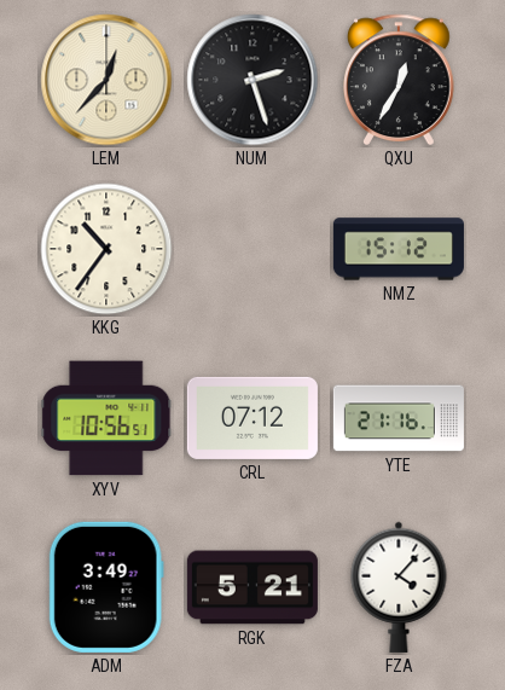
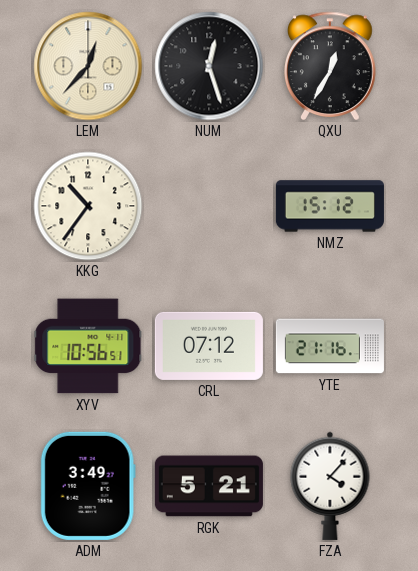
NUM: 2:27 -> 12:27
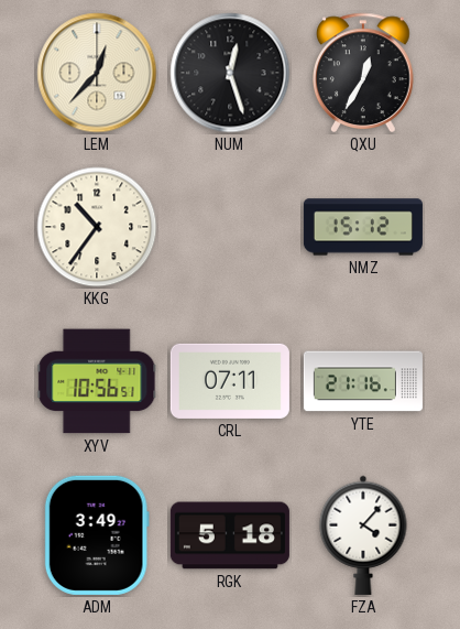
CRL: 07:12 -> 07:11
RGK: 5:21 -> 5:18
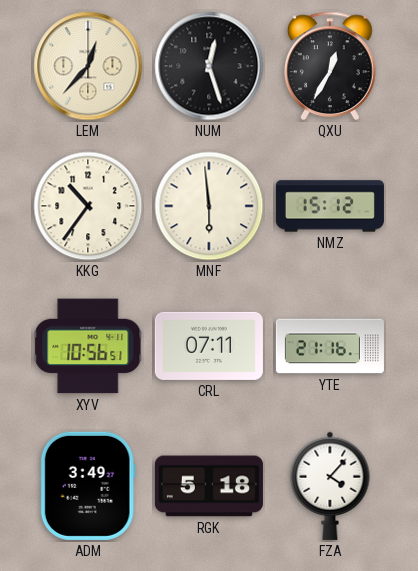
MNF: none -> 5:59
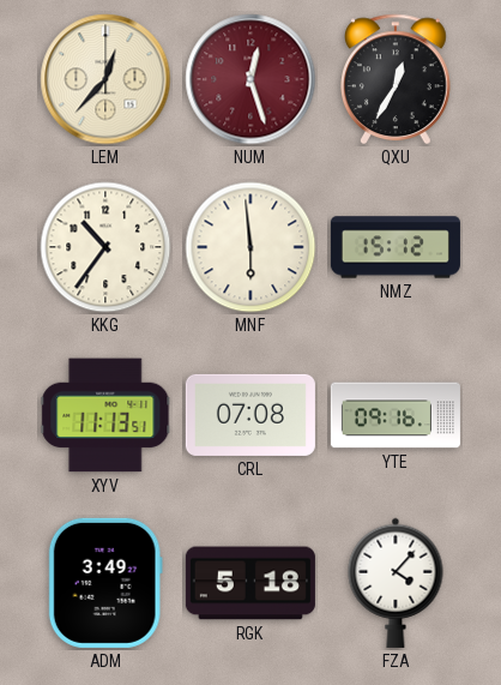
NUM dial: black -> burgundy
XYV: 10:56 -> 11:13
CRL: 07:11 -> 07:08
YTE: 21:16 -> 09:16
